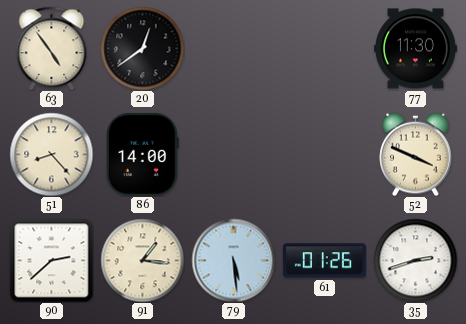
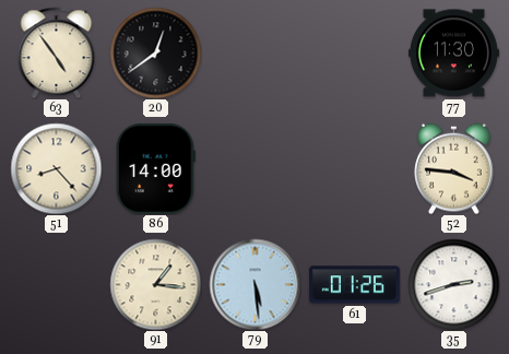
52: 3:49 -> 3:46
90: 2:38 -> none
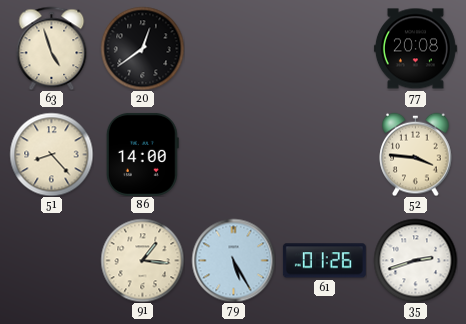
63: 4:54 -> 4:57
77: 11:30 -> 20:08
79: 5:29 -> 5:25
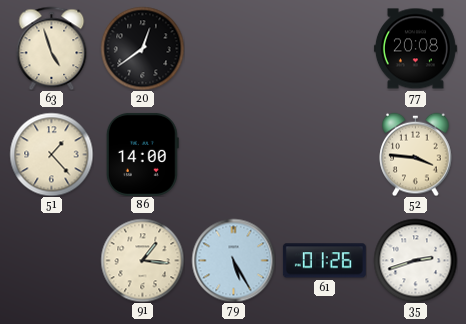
51: 8:23 -> 1:23
